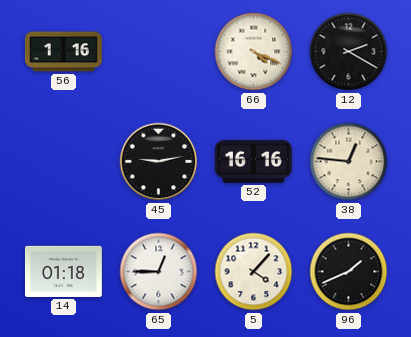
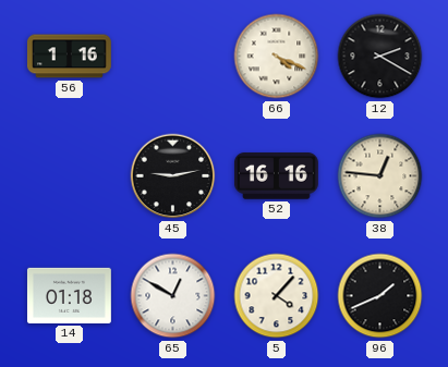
65: 12:45 -> 12:50
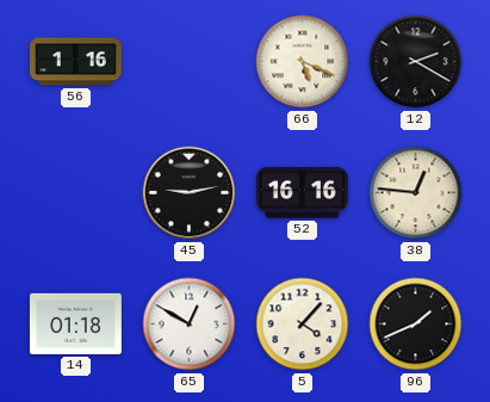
66: 4:19 -> 5:19
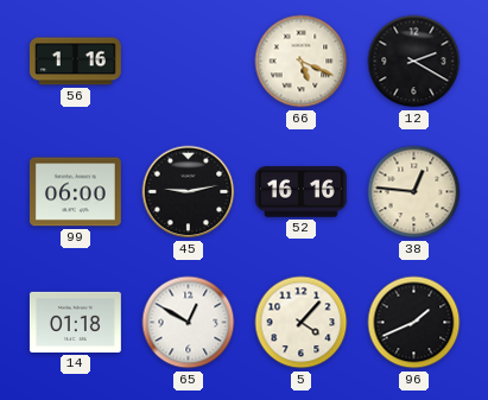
99: none -> 06:00
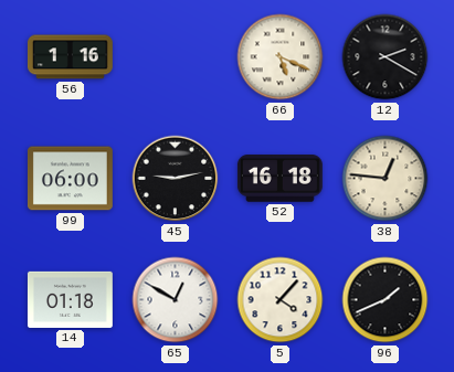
52: 16:16 -> 16:18
